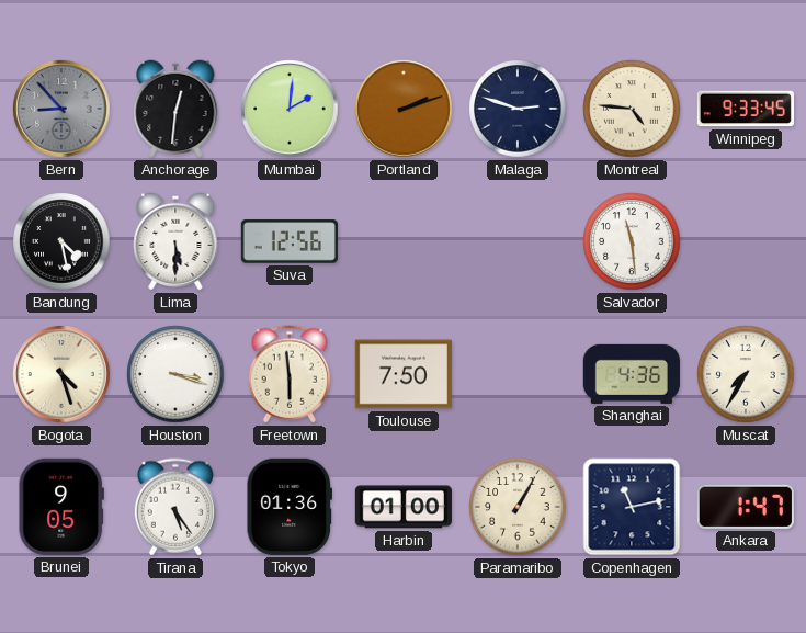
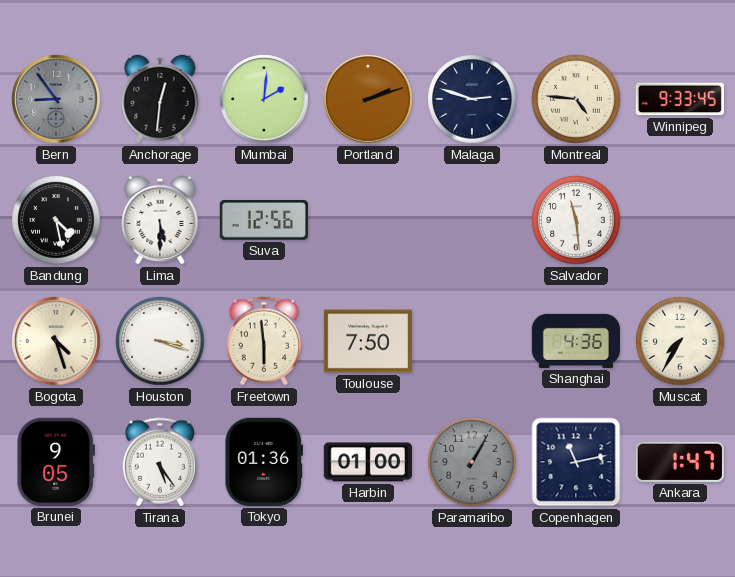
Bern: 8:53 -> 8:54
Paramaribo dial: cream -> grey
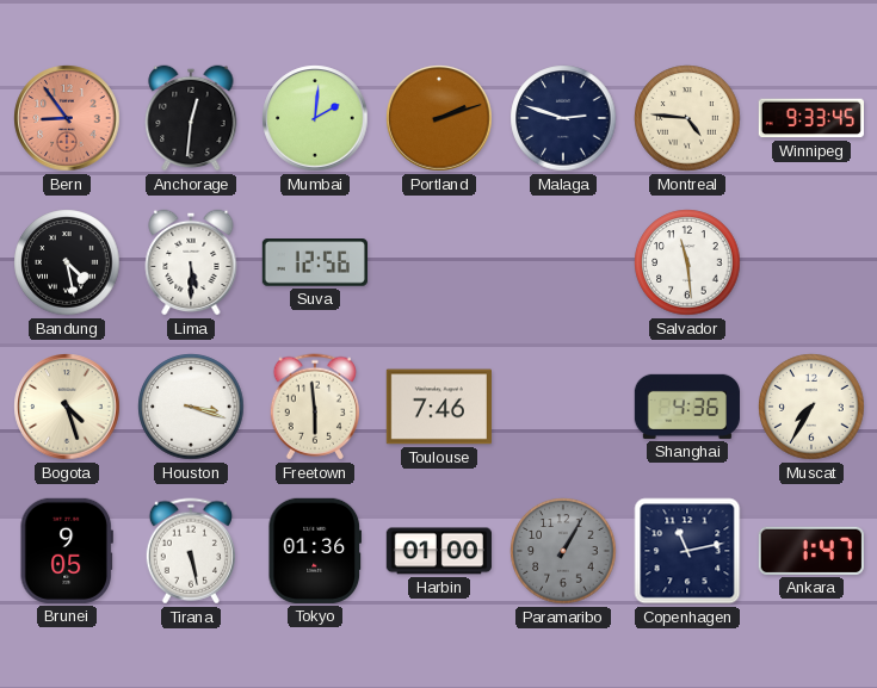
Bern dial: grey -> salmon
Toulouse: 7:50 -> 7:46
Tirana: 5:24 -> 5:28
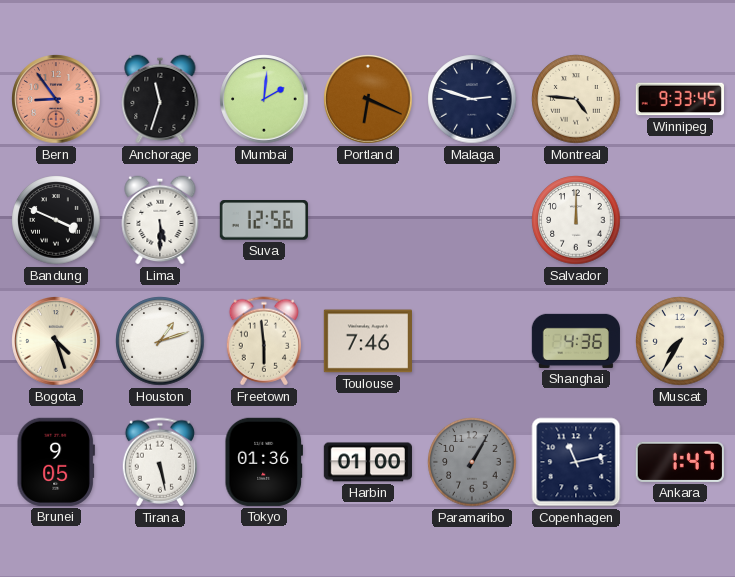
Anchorage: 12:31 -> 11:33
Portland: 2:12 -> 6:19
Bandung: 4:28 -> 3:49
Salvador: 11:29 -> 12:00
Houston: 3:18 -> 1:12
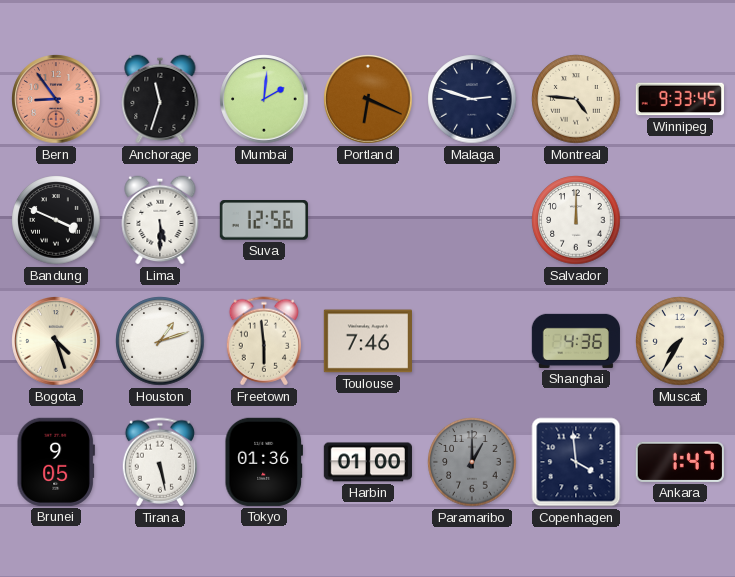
Paramaribo: 1:05 -> 1:00
Copenhagen: 11:13 -> 3:59
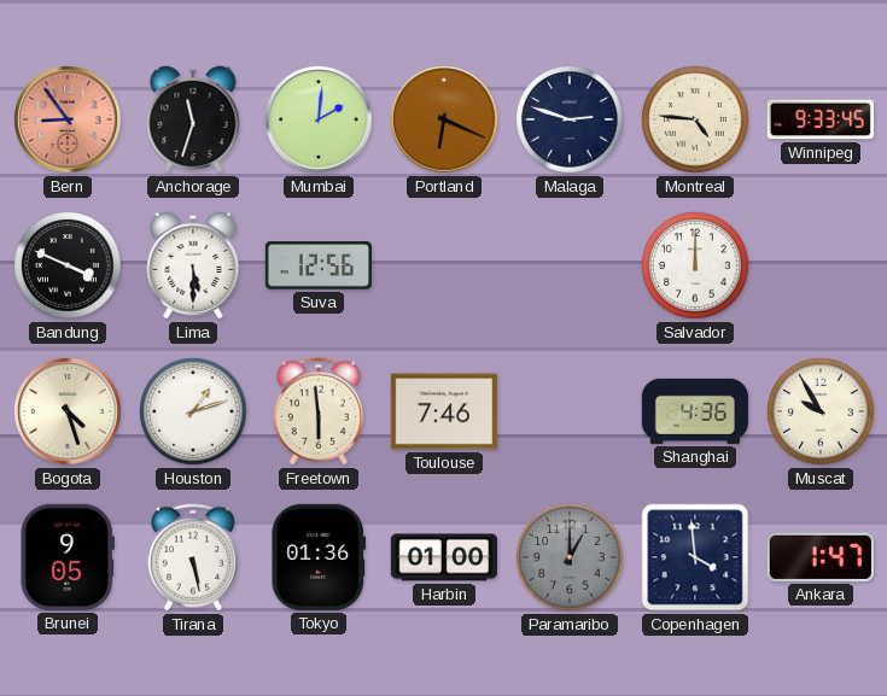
Muscat: 7:35 -> 9:55
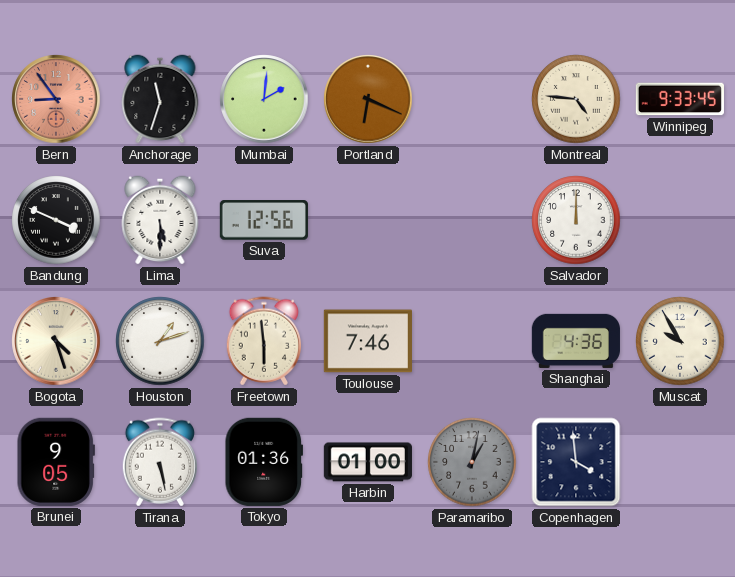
Malaga: 2:48 -> none
Paramaribo: 1:00 -> 1:02
Ankara: 1:47 -> none
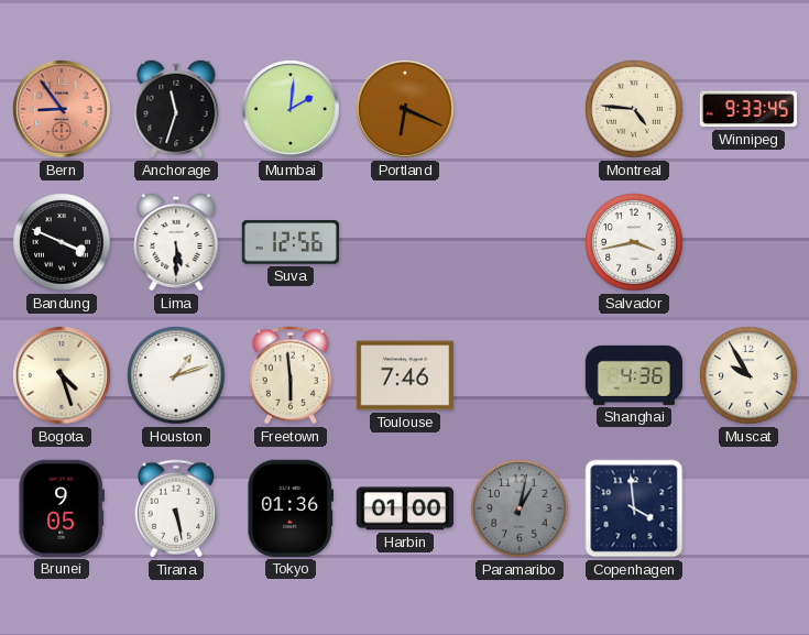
Salvador: 12:00 -> 3:43
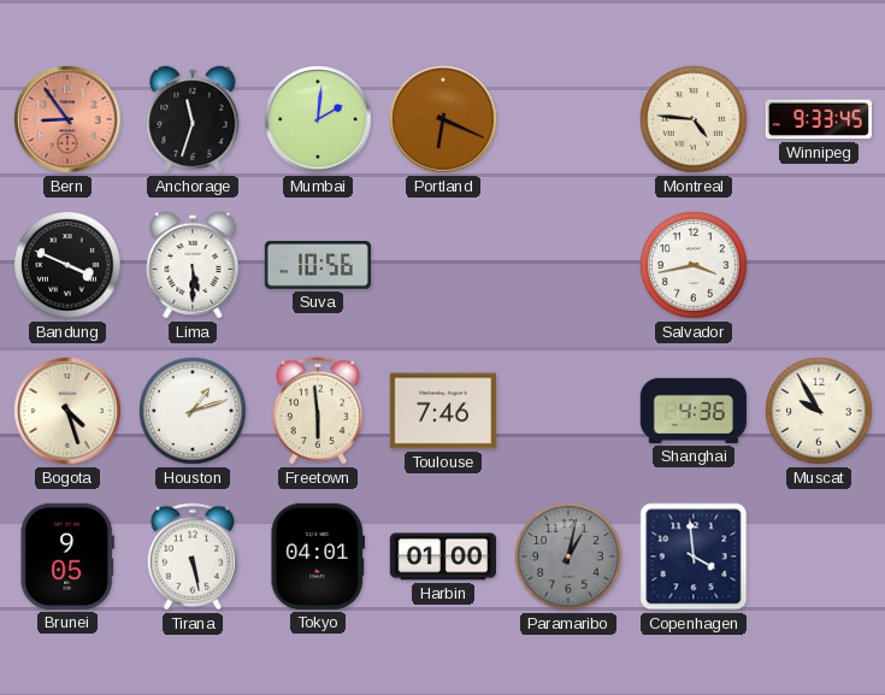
Suva: 12:56 -> 10:56
Tokyo: 01:36 -> 04:01
